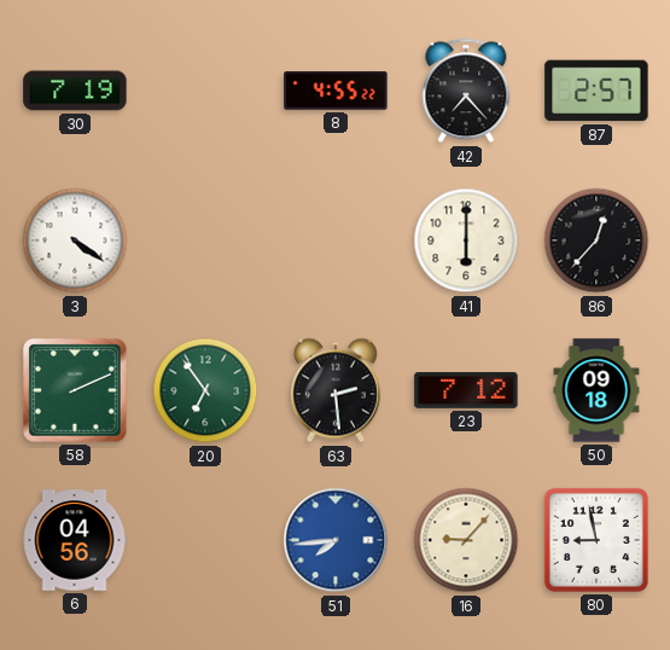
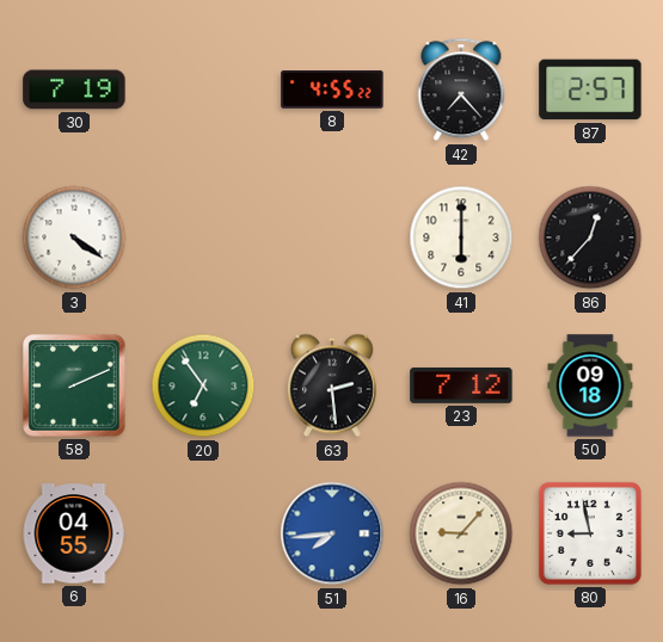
6: 04:56 -> 04:55
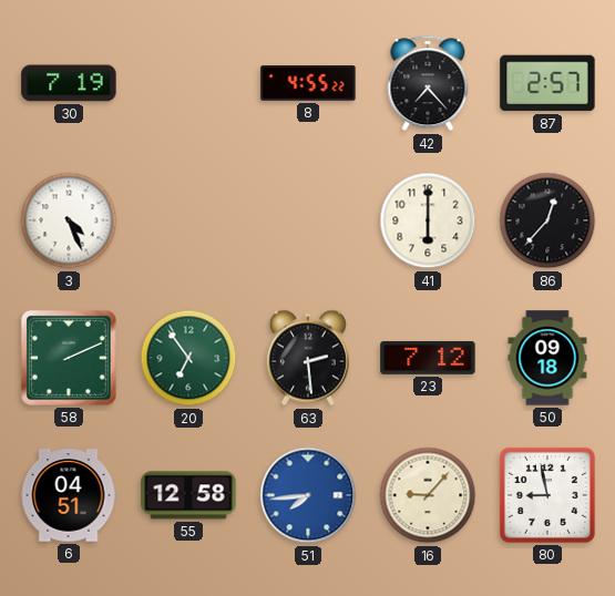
3: 4:21 -> 4:26
6: 04:55 -> 04:51
55: none -> 12:58
